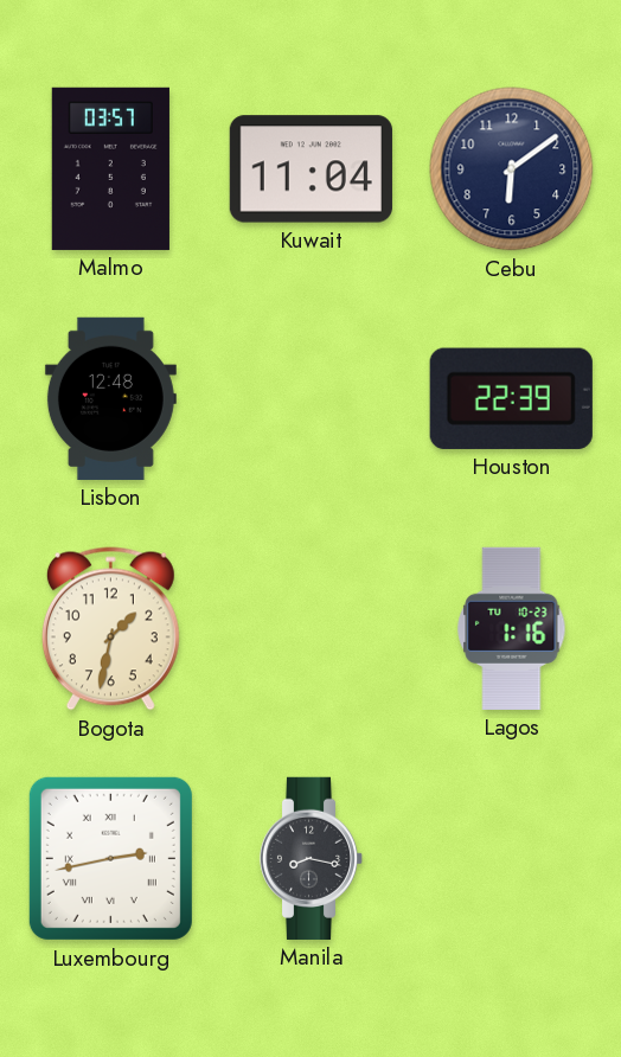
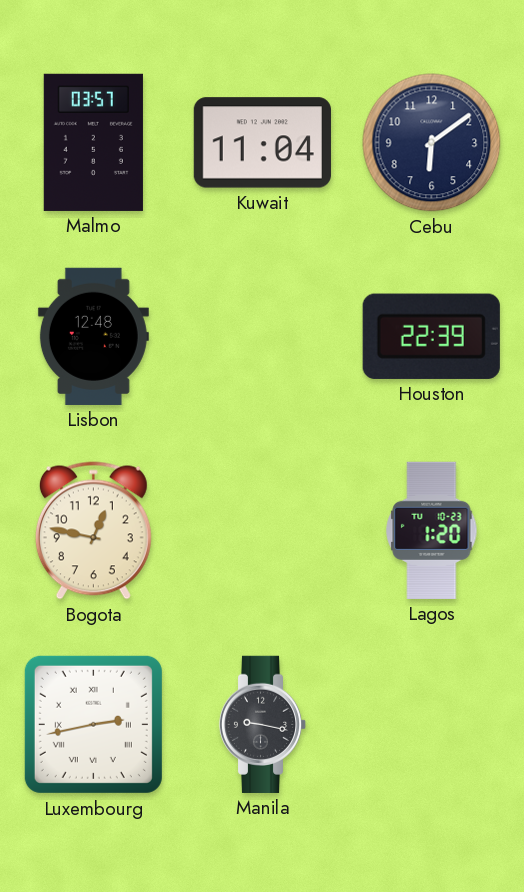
Bogota: 1:32 -> 12:47
Lagos: 1:16 -> 1:20
Manila: 8:17 -> 9:17
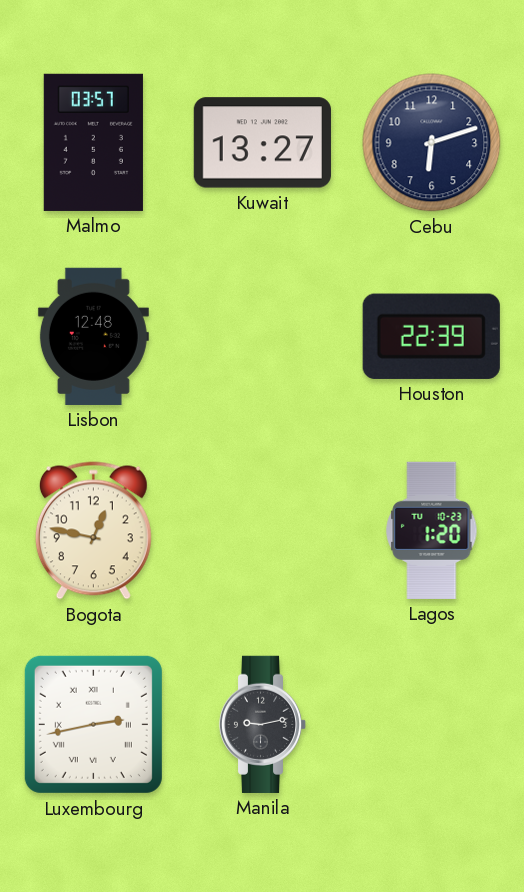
Kuwait: 11:04 -> 13:27
Cebu: 6:09 -> 6:12
Manila: 9:17 -> 9:13
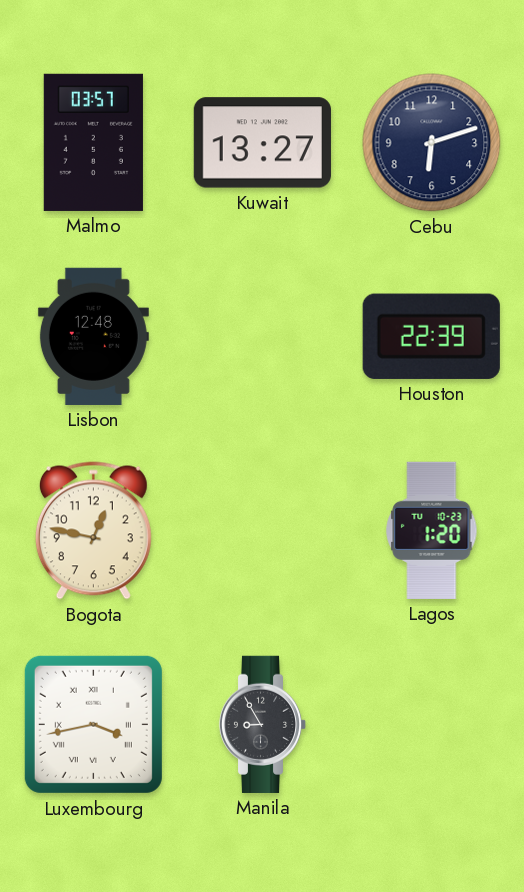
Luxembourg: 2:43 -> 3:43
Manila: 9:13 -> 8:55
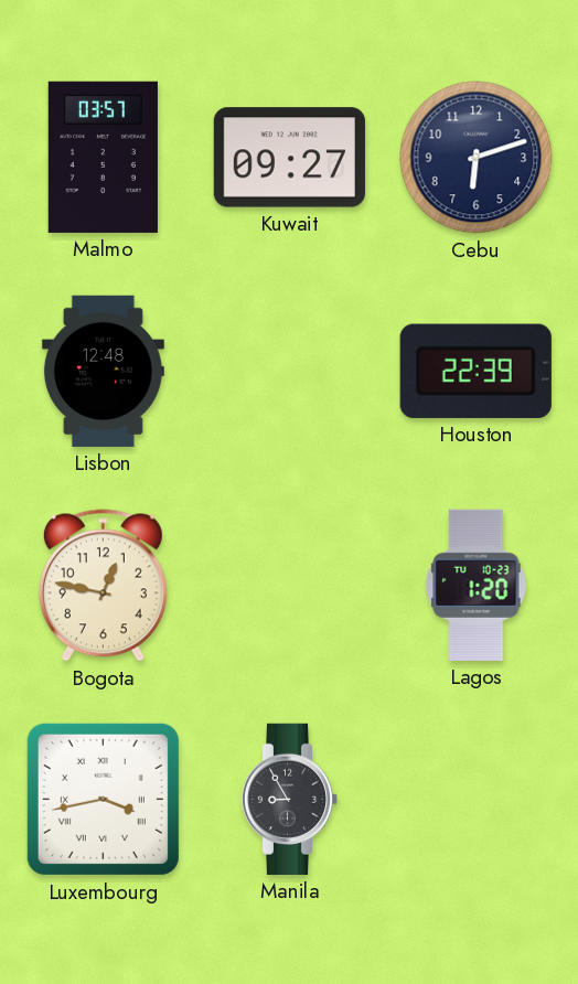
Kuwait: 13:27 -> 09:27
